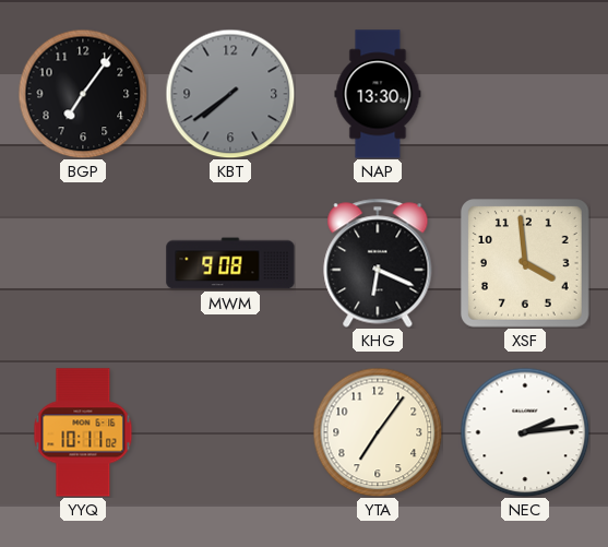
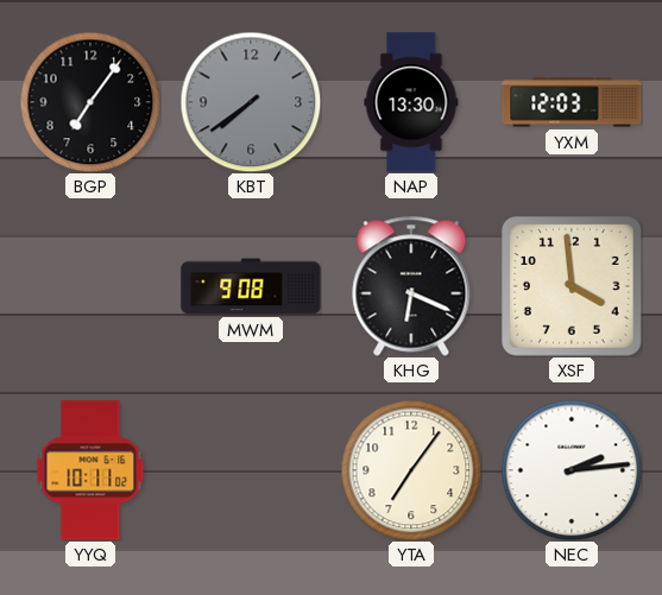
YXM: none -> 12:03
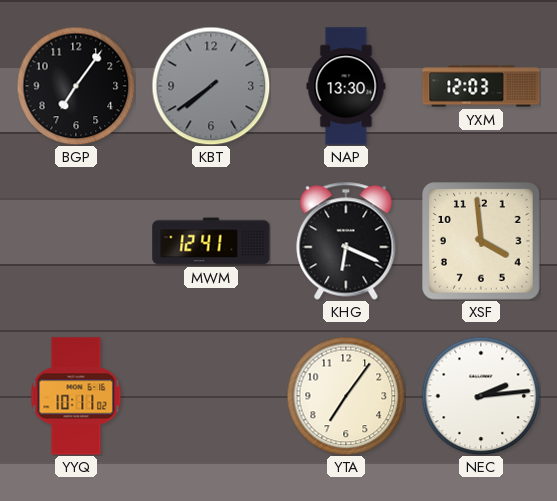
MWM: 9:08 -> 12:41
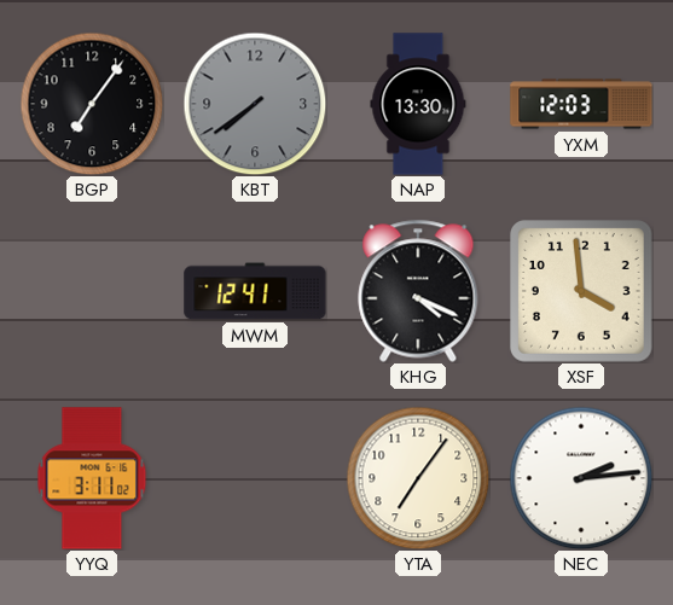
KHG: 6:19 -> 4:19
YYQ: 10:11 -> 3:11
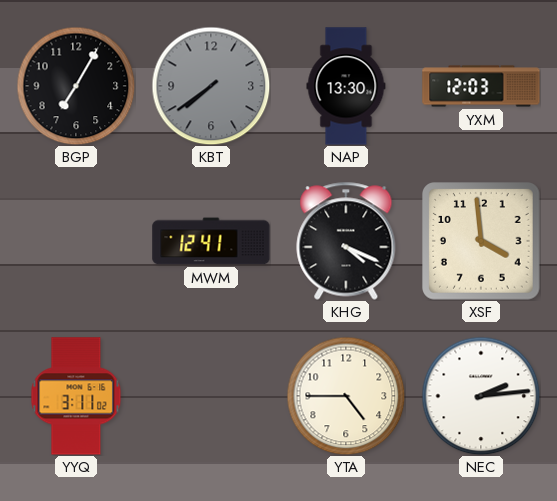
BGP: 7:06 -> 7:05
YTA: 7:06 -> 4:45
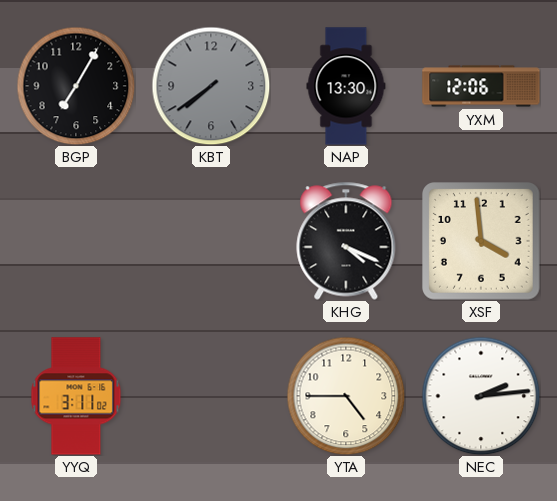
YXM: 12:03 -> 12:06
MWM: 12:41 -> none
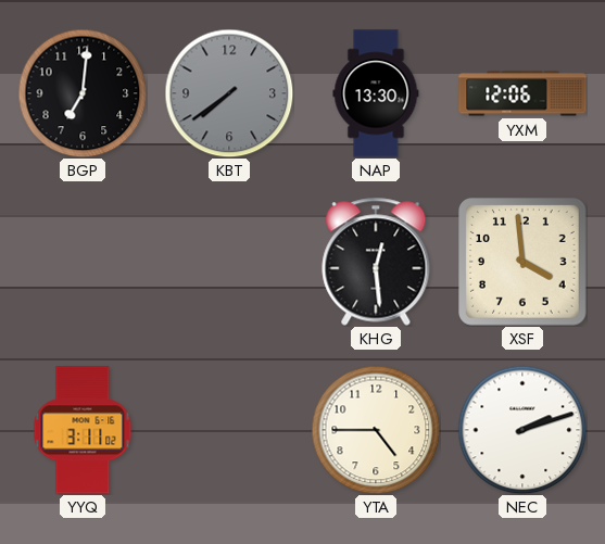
BGP: 7:05 -> 7:01
KHG: 4:19 -> 12:29
NEC: 2:14 -> 2:12
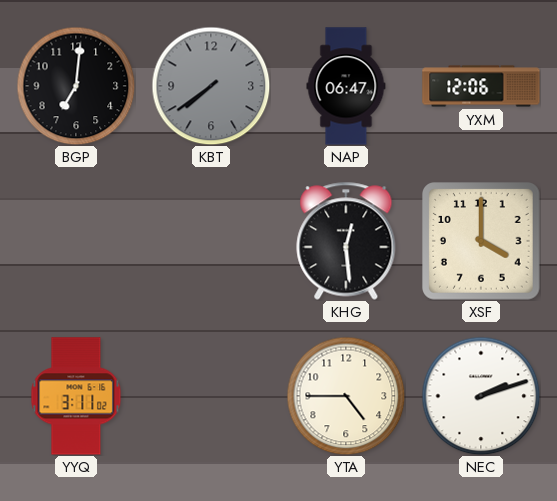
NAP: 13:30 -> 06:47
XSF: 3:59 -> 4:00
